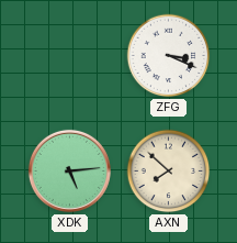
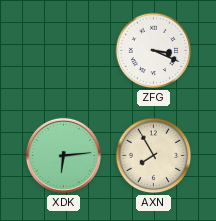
XDK: 5:14 -> 6:14
AXN: 7:52 -> 7:55
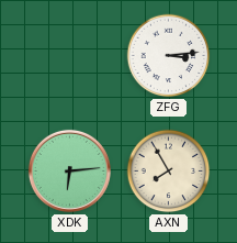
ZFG: 3:19 -> 3:14
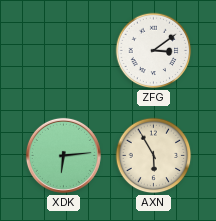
ZFG: 3:14 -> 3:09
AXN: 7:55 -> 5:55
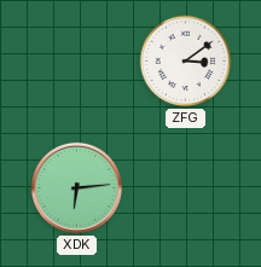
AXN: 5:55 -> none
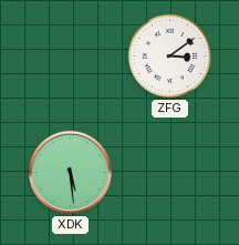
XDK: 6:14 -> 5:29
